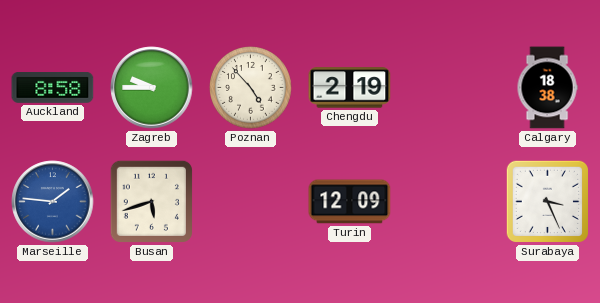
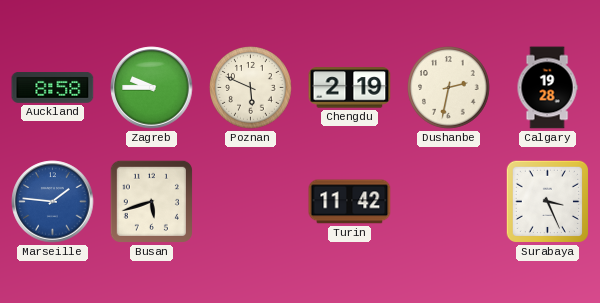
Poznan: 4:53 -> 5:49
Dushanbe: none -> 2:32
Calgary: 18:38 -> 19:28
Turin: 12:09 -> 11:42
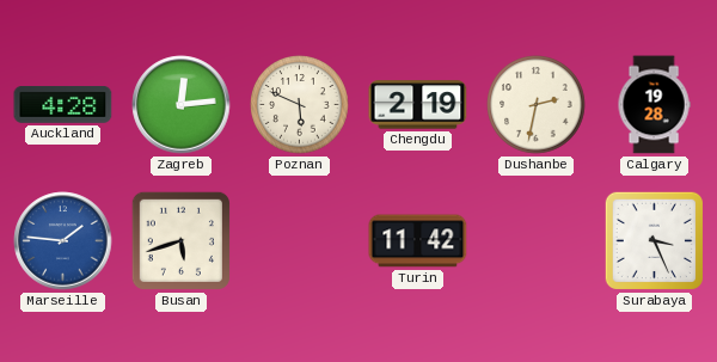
Auckland: 8:58 -> 4:28
Zagreb: 9:45 -> 12:14
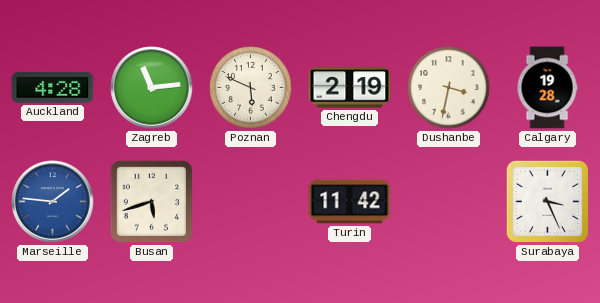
Zagreb: 12:14 -> 11:14
Dushanbe: 2:32 -> 3:32
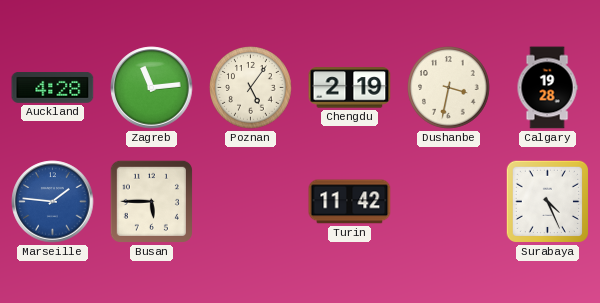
Poznan: 5:49 -> 5:06
Busan: 5:42 -> 5:45
Surabaya: 3:26 -> 4:26
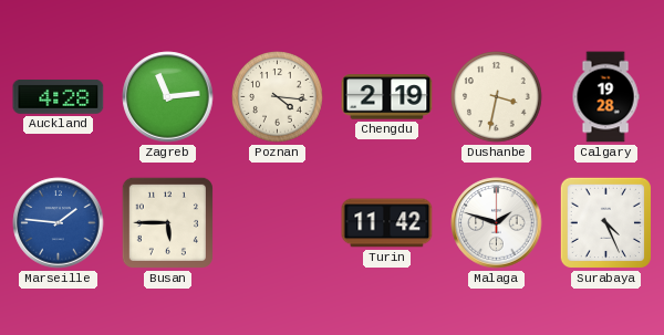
Poznan: 5:06 -> 4:16
Malaga: none -> 1:48
